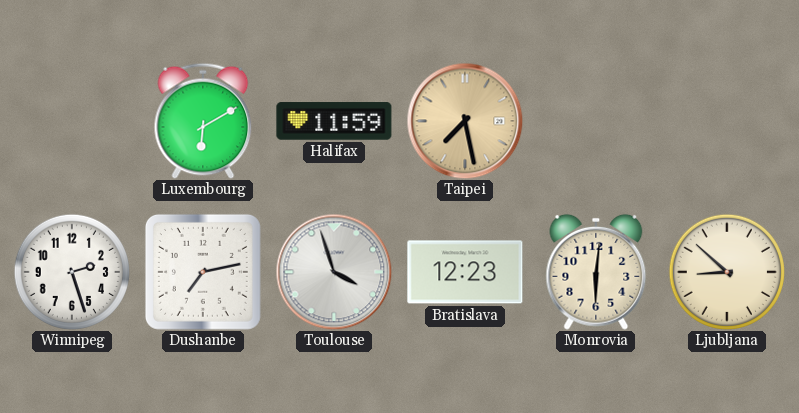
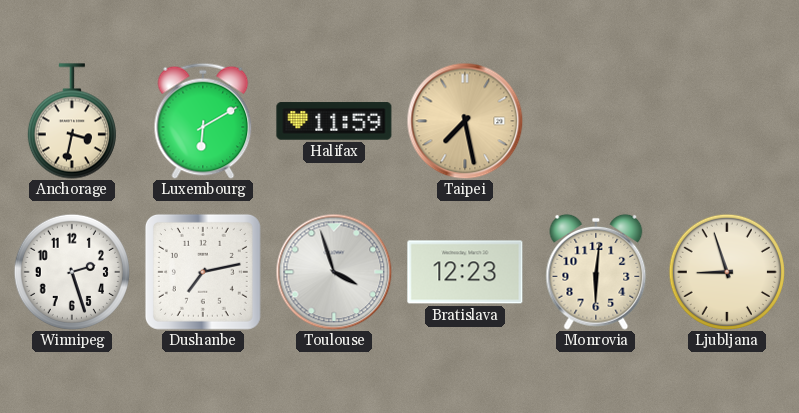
Anchorage: none -> 3:32
Ljubljana: 8:52 -> 8:57
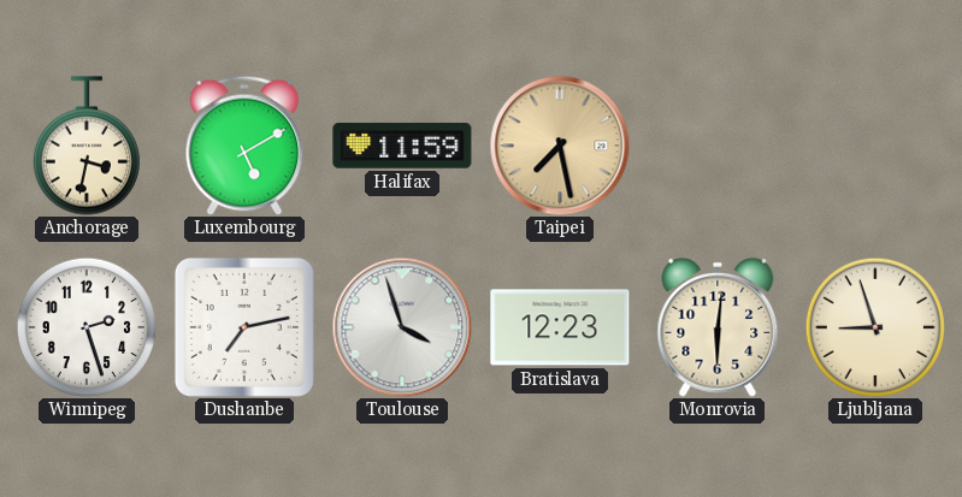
Luxembourg: 6:10 -> 5:10
